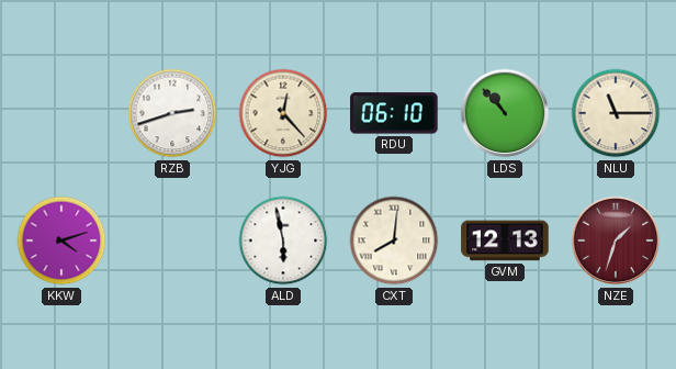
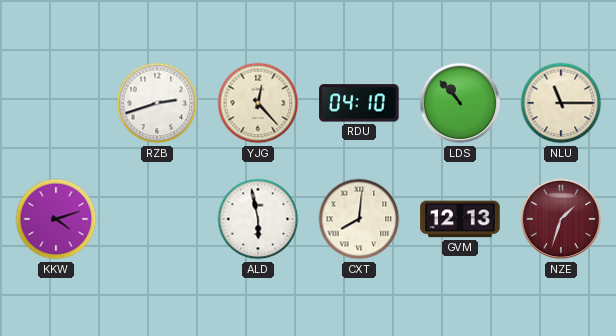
RDU: 06:10 -> 04:10
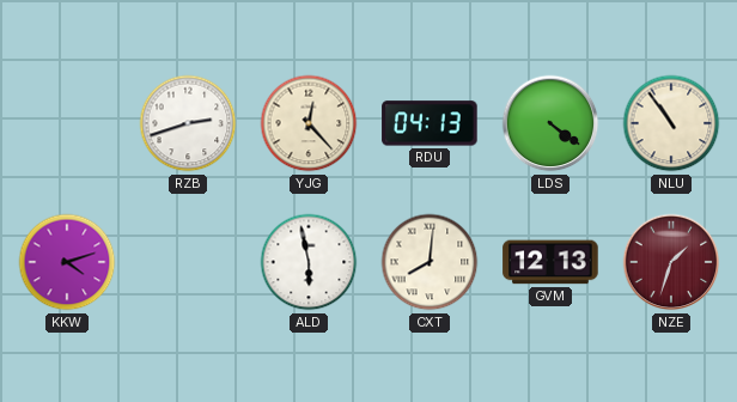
RDU: 04:10 -> 04:13
LDS: 10:53 -> 4:21
NLU: 11:15 -> 10:54
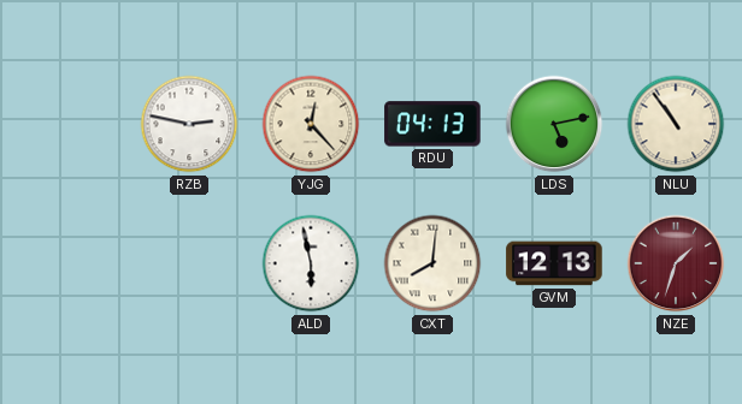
RZB: 2:42 -> 2:47
LDS: 4:21 -> 5:13
KKW: 4:12 -> none
